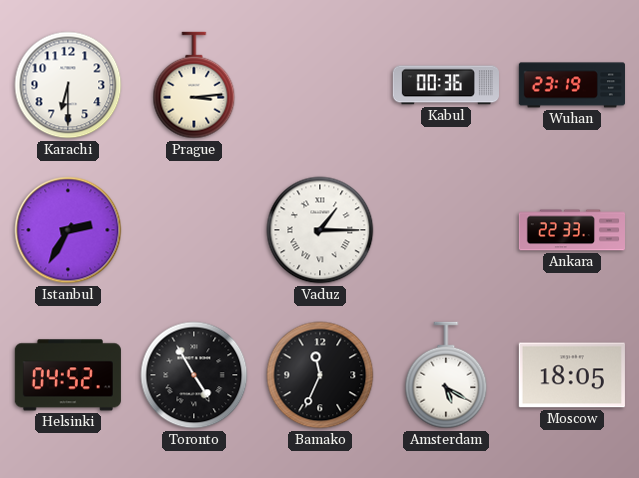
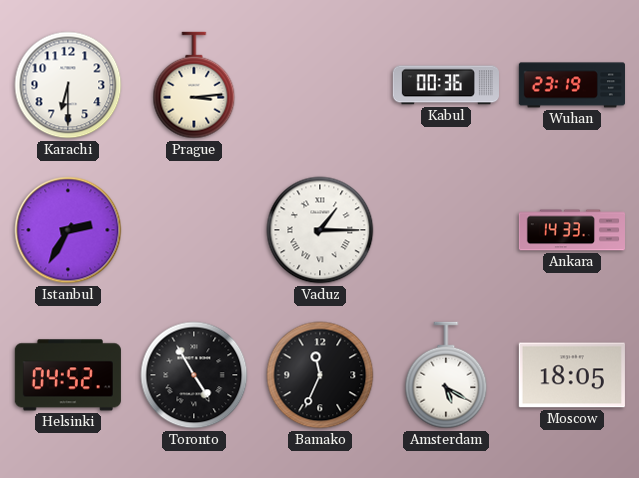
Ankara: 22:33 -> 14:33
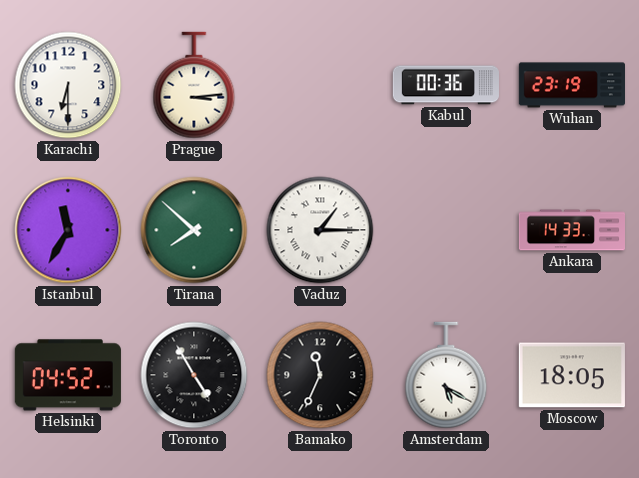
Istanbul: 2:35 -> 11:35
Tirana: none -> 7:52
